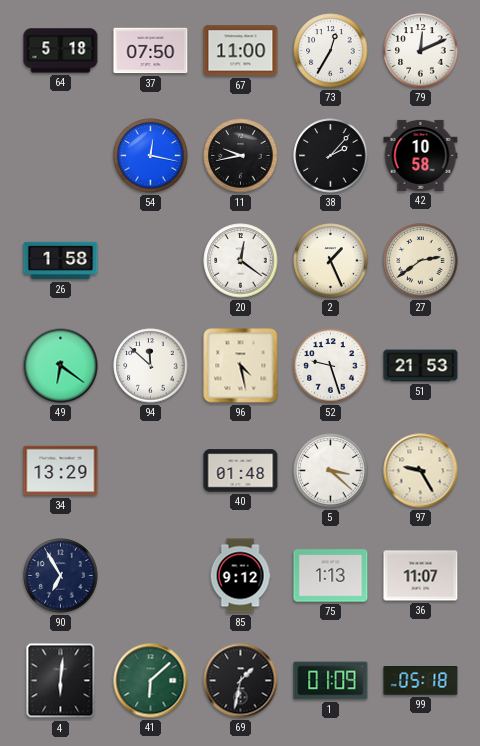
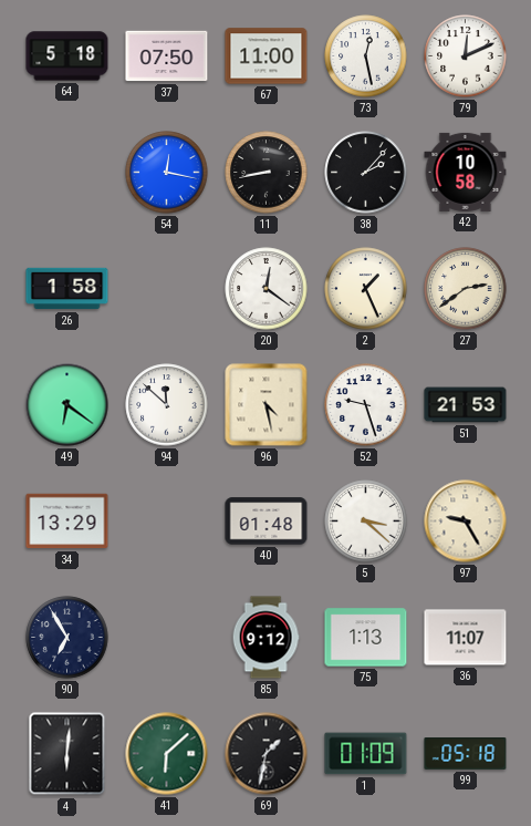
73: 12:35 -> 12:28
11: 9:43 -> 8:43
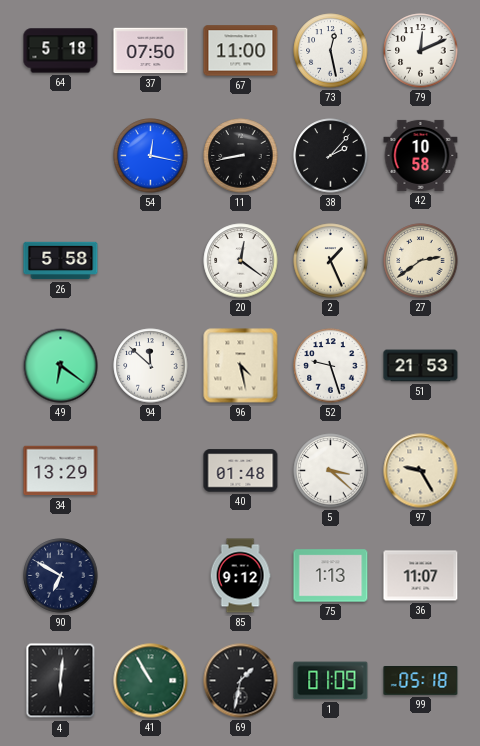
26: 1:58 -> 5:58
90: 6:55 -> 6:50
41: 6:08 -> 10:55
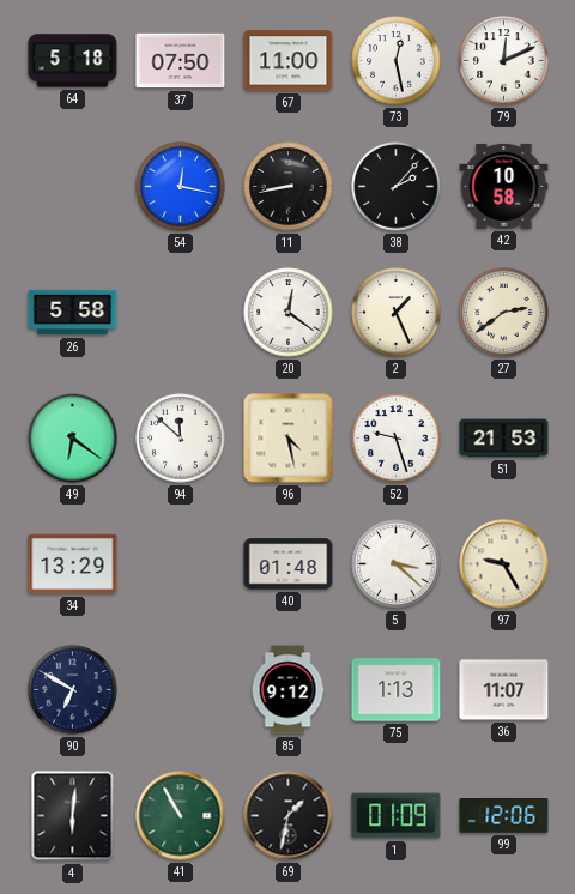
99: 05:18 -> 12:06
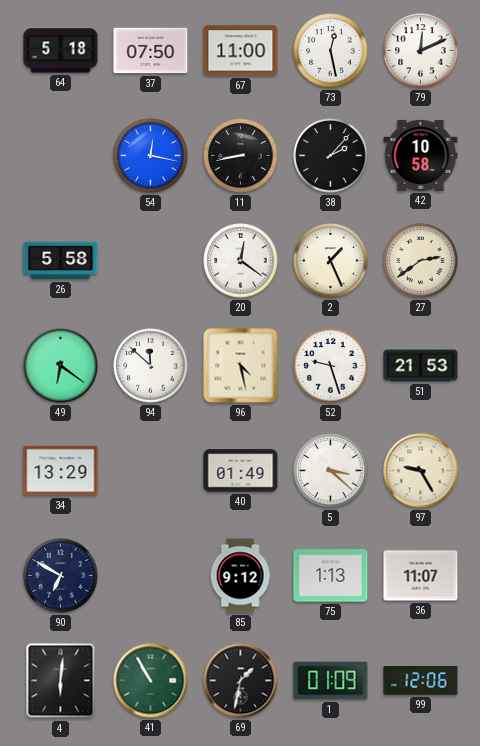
40: 01:48 -> 01:49
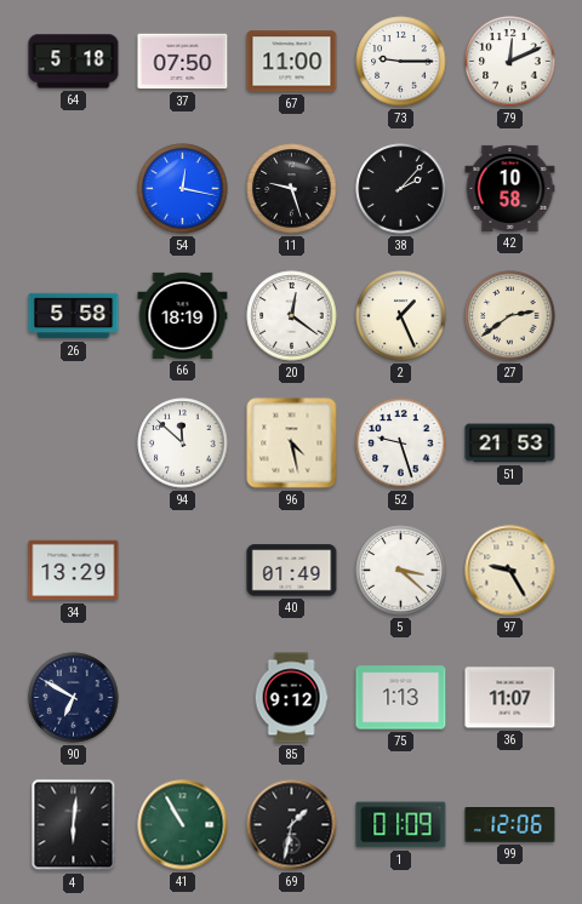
73: 12:28 -> 9:15
11: 8:43 -> 9:27
66: none -> 18:19
49: 6:21 -> none
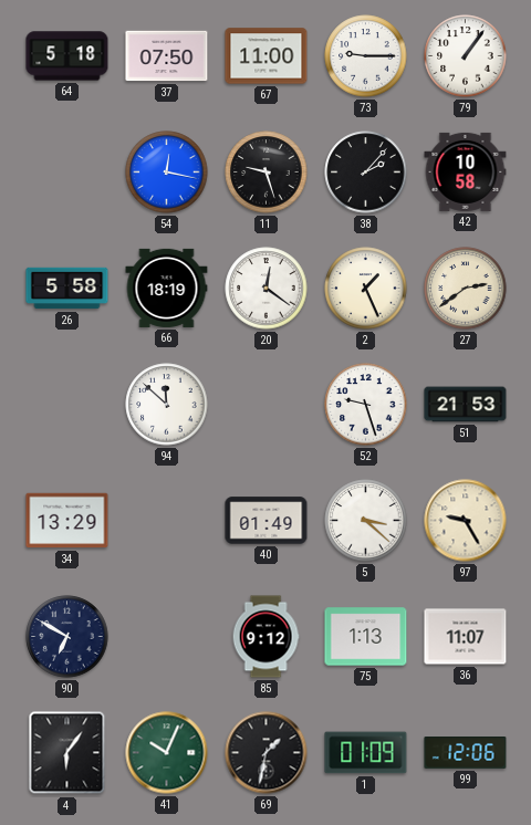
79: 12:11 -> 1:06
96: 4:28 -> none
4: 6:01 -> 6:06
41: 10:55 -> 10:04
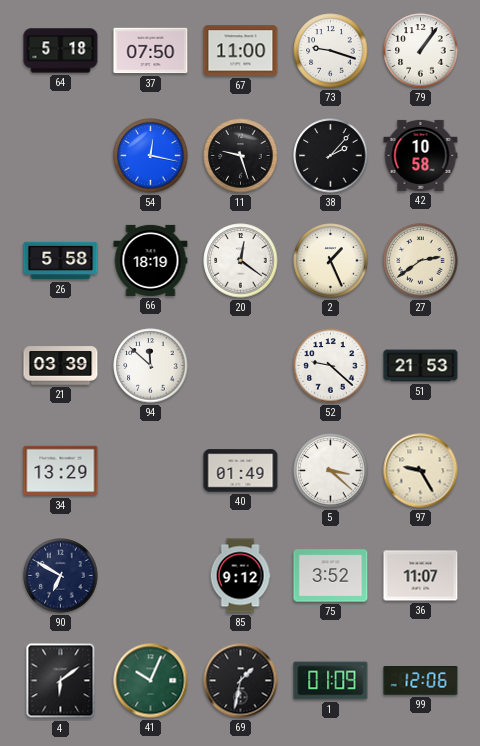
73: 9:15 -> 9:18
21: none -> 03:39
52: 9:27 -> 9:22
75: 1:13 -> 3:52
4: 6:06 -> 6:09
